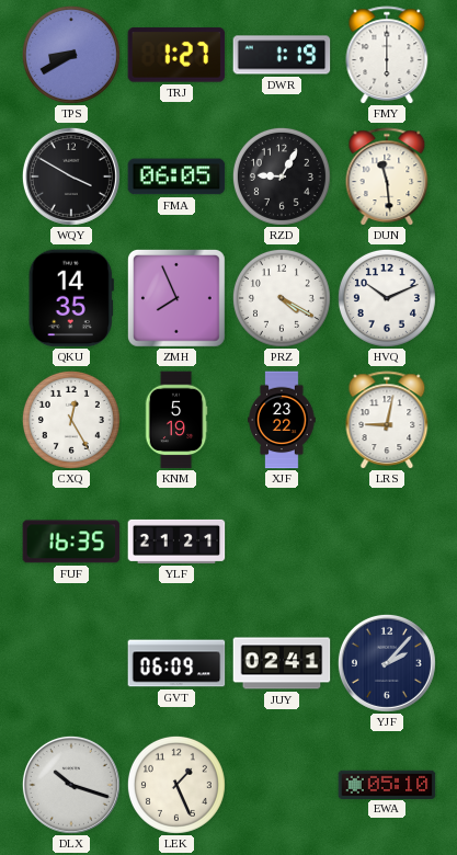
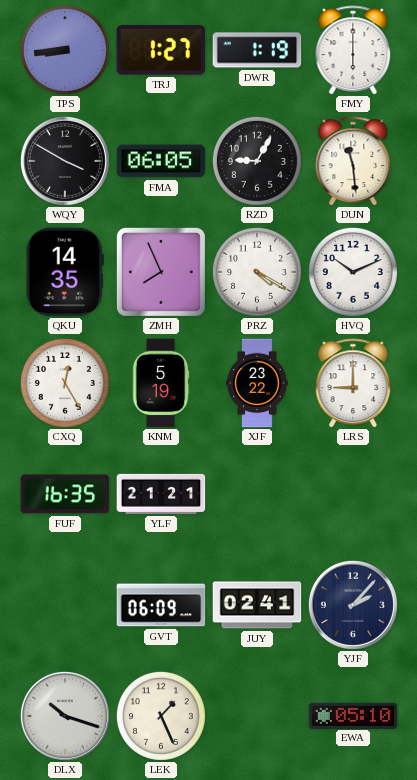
TPS: 8:40 -> 8:44
LRS: 9:02 -> 9:00
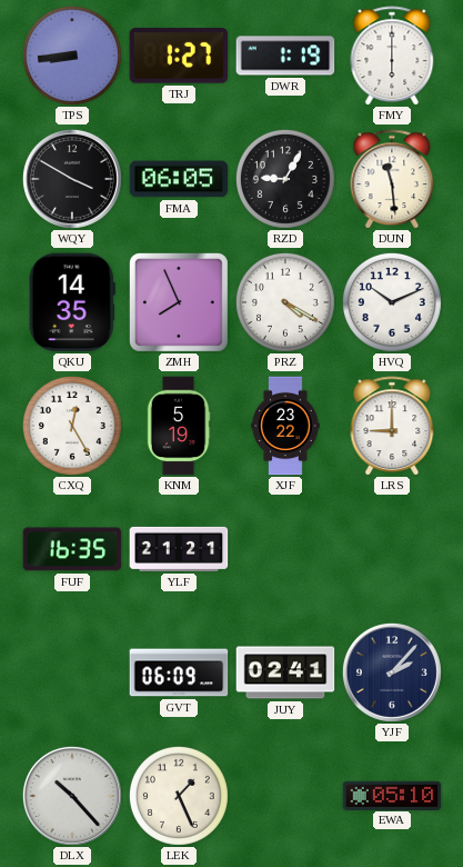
DLX: 10:18 -> 10:23
